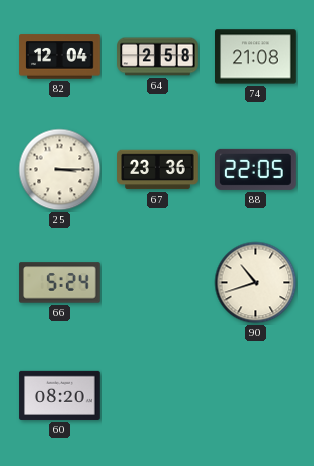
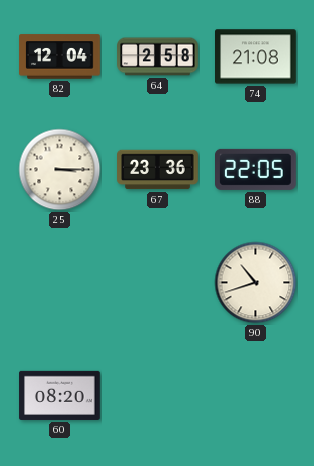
66: 5:24 -> none
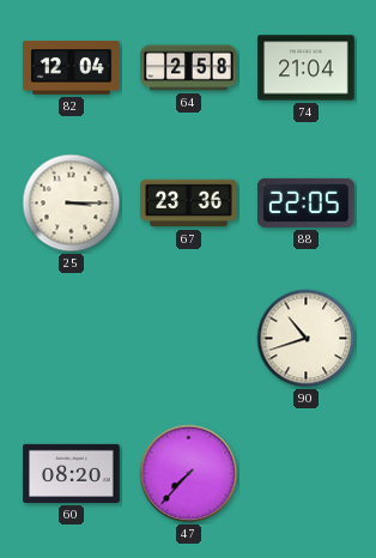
74: 21:08 -> 21:04
47: none -> 7:37
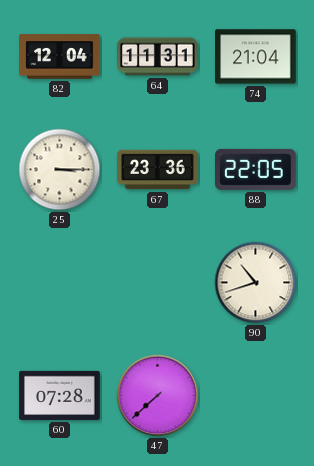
64: 2:58 -> 11:31
60: 08:20 -> 07:28
47: 7:37 -> 7:38
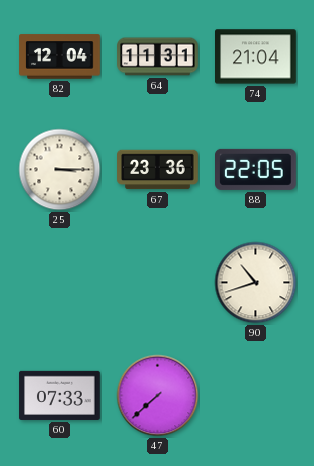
60: 07:28 -> 07:33
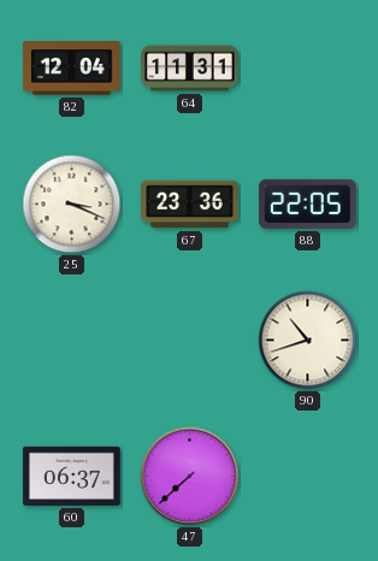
74: 21:04 -> none
25: 3:15 -> 3:19
60: 07:33 -> 06:37
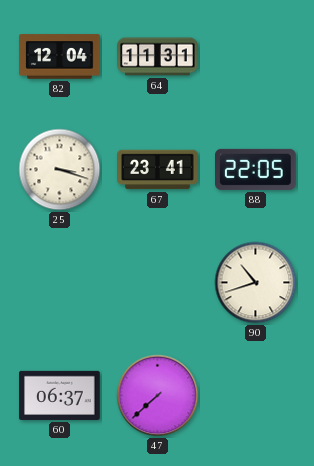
25: 3:19 -> 3:18
67: 23:36 -> 23:41
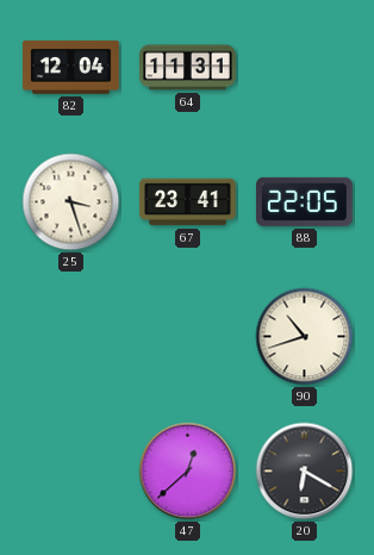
25: 3:18 -> 3:27
60: 06:37 -> none
47: 7:38 -> 12:38
20: none -> 6:20
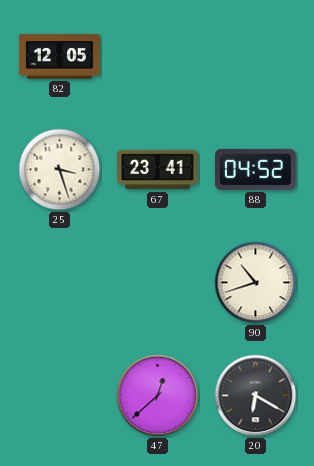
82: 12:04 -> 12:05
64: 11:31 -> none
88: 22:05 -> 04:52
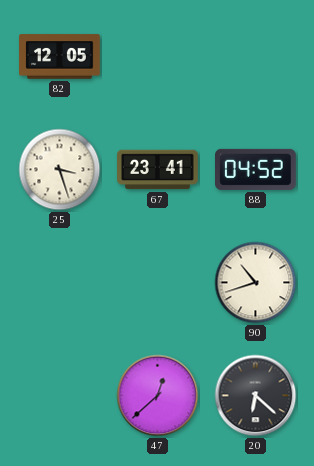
20: 6:20 -> 6:22
